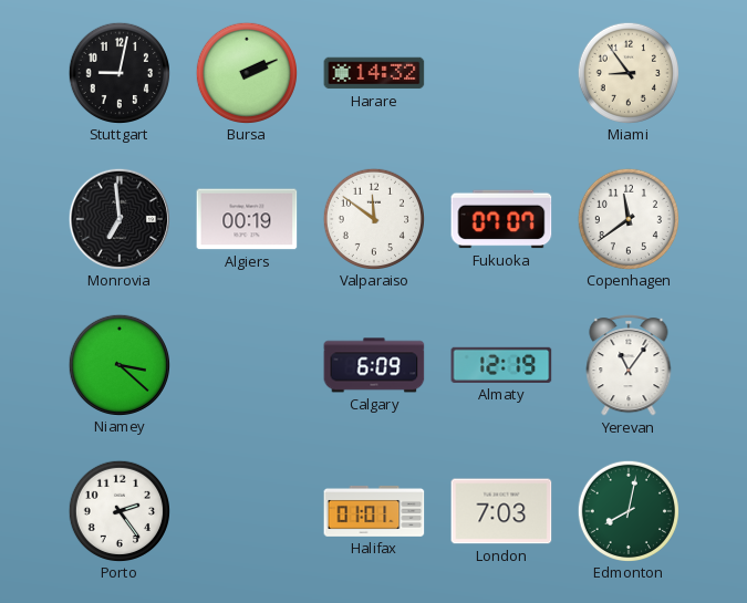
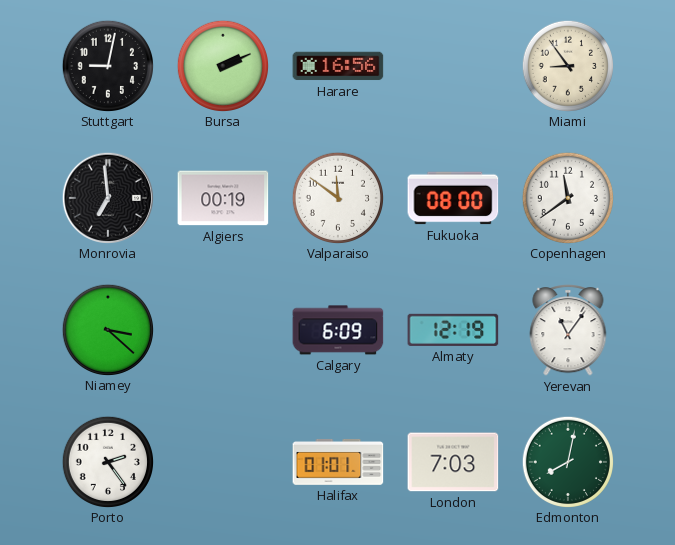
Harare: 14:32 -> 16:56
Fukuoka: 07:07 -> 08:00
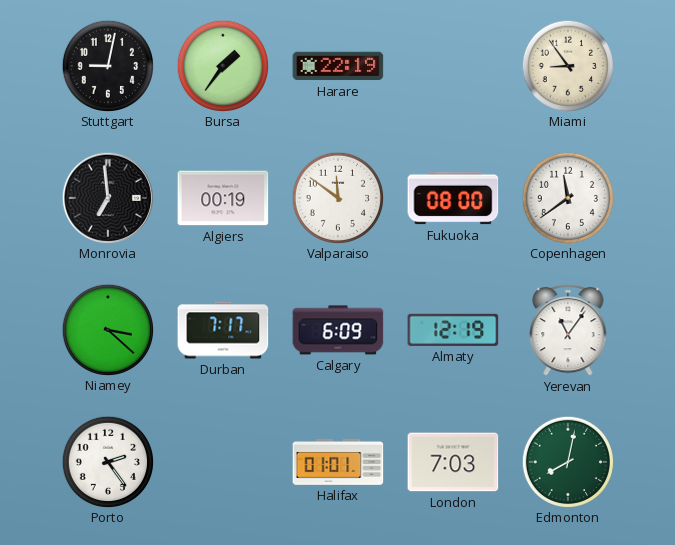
Bursa: 2:11 -> 1:36
Harare: 16:56 -> 22:19
Durban: none -> 7:17
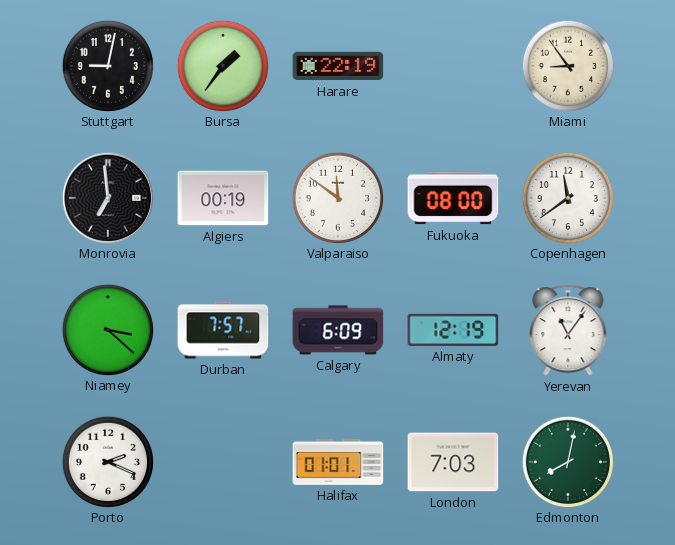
Durban: 7:17 -> 7:57
Porto: 2:24 -> 2:19
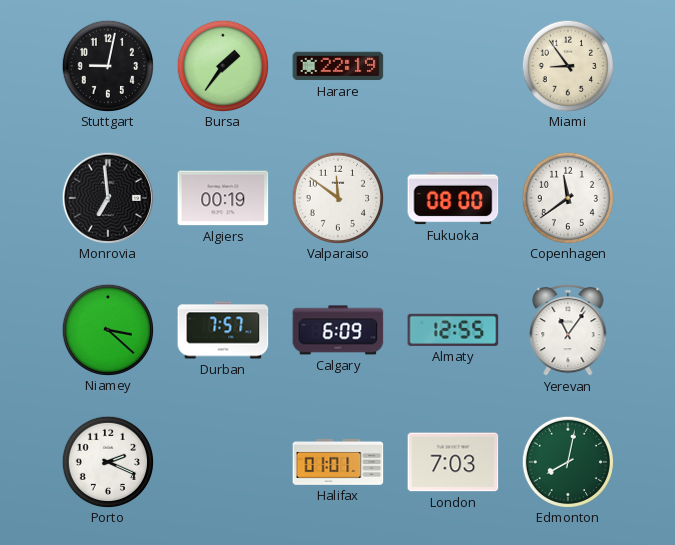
Almaty: 12:19 -> 12:55
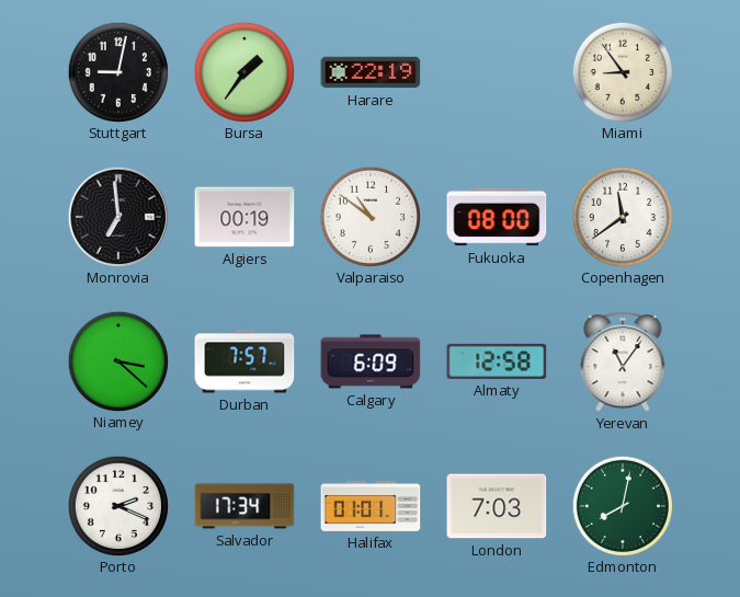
Valparaiso: 11:51 -> 10:51
Almaty: 12:55 -> 12:58
Salvador: none -> 17:34
